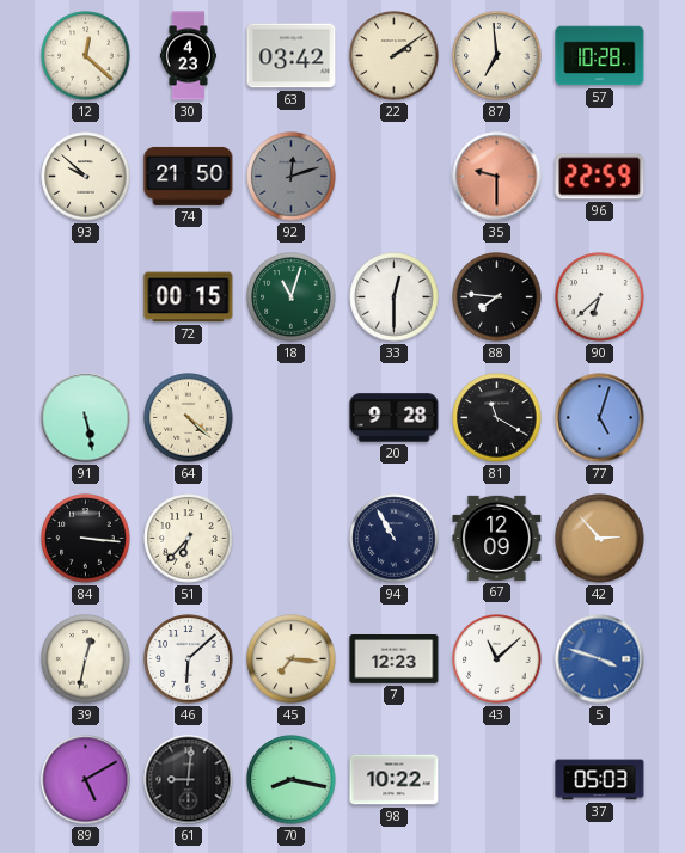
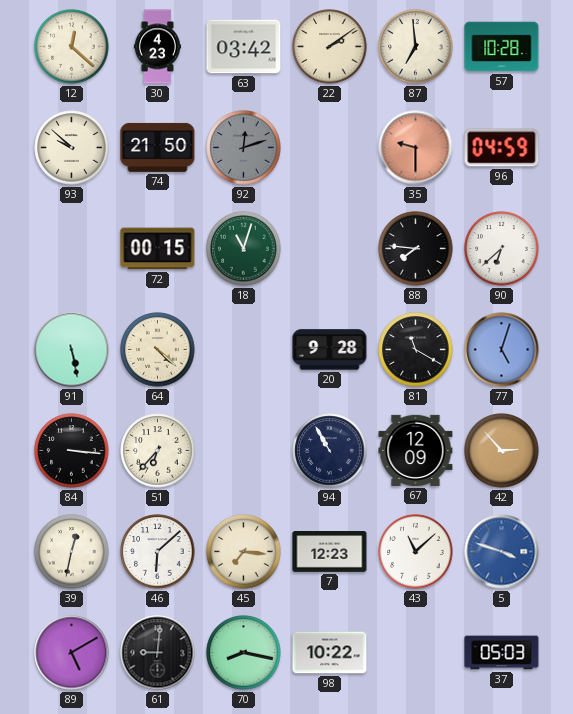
96: 22:59 -> 04:59
33: 12:30 -> none
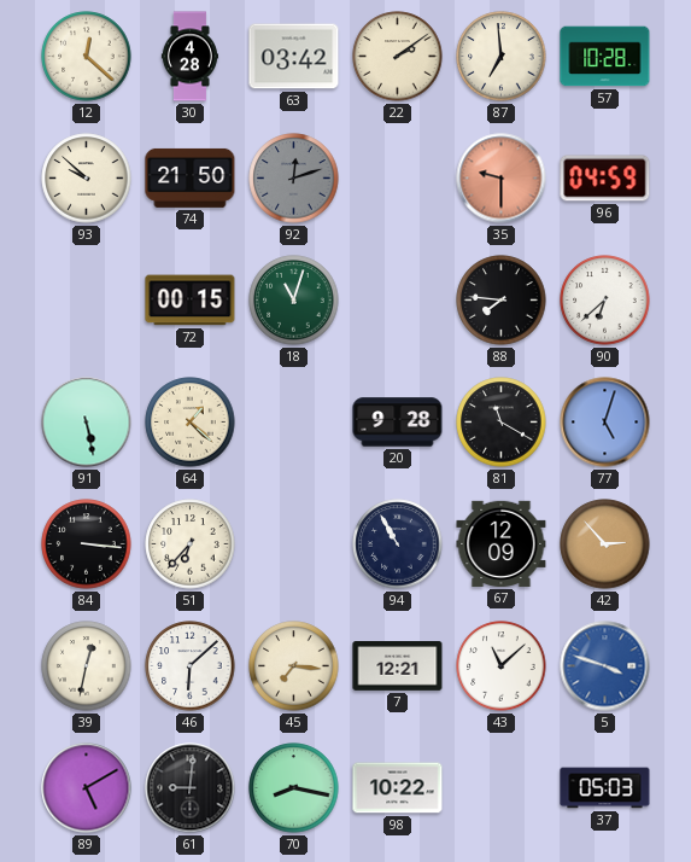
30: 4:23 -> 4:28
64: 4:22 -> 1:22
7: 12:23 -> 12:21
